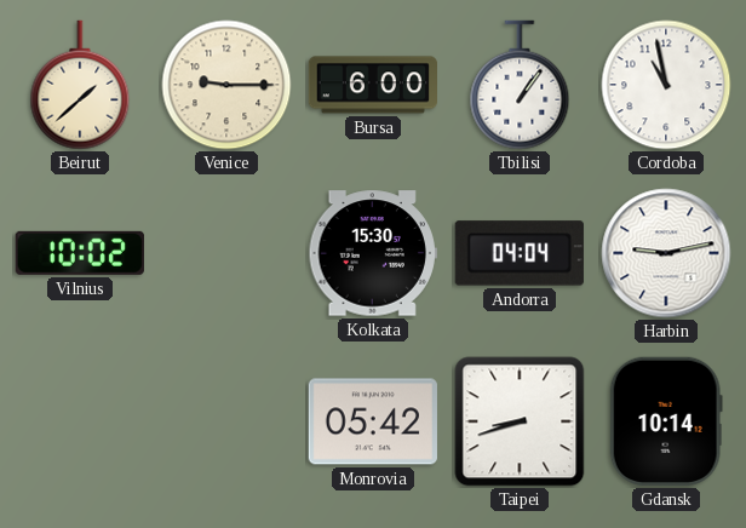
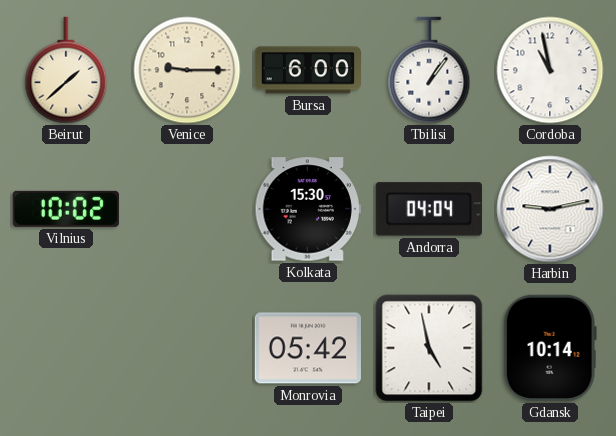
Taipei: 8:42 -> 4:58
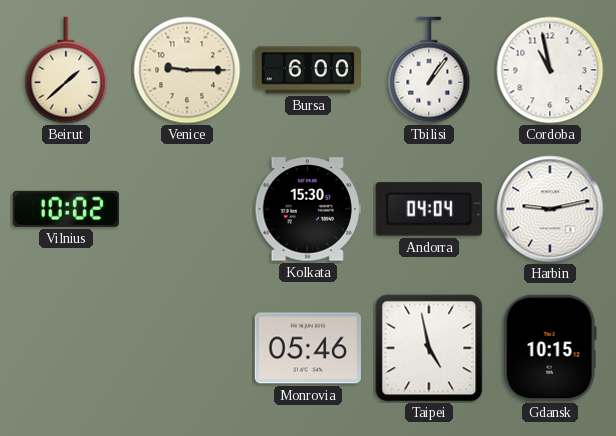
Monrovia: 05:42 -> 05:46
Gdansk: 10:14 -> 10:15
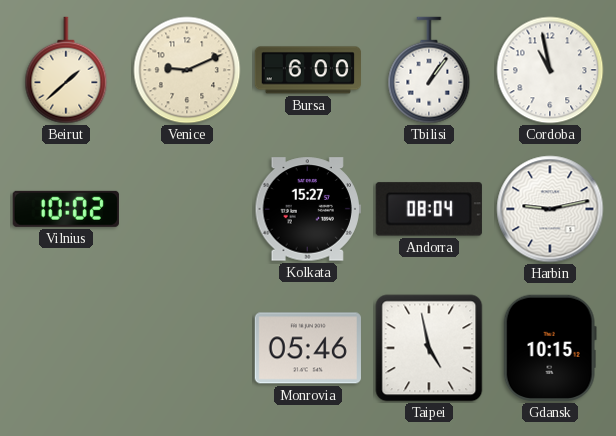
Venice: 9:15 -> 9:11
Kolkata: 15:30 -> 15:27
Andorra: 04:04 -> 08:04
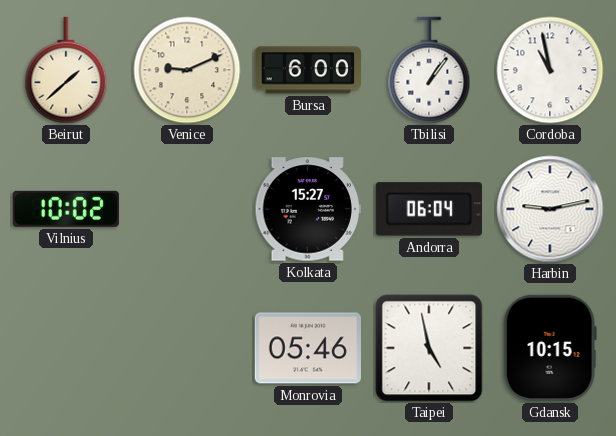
Andorra: 08:04 -> 06:04
